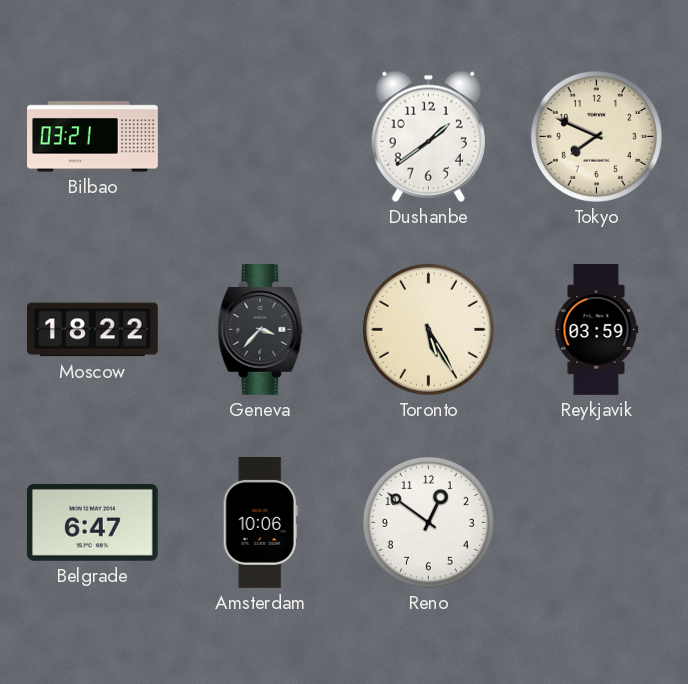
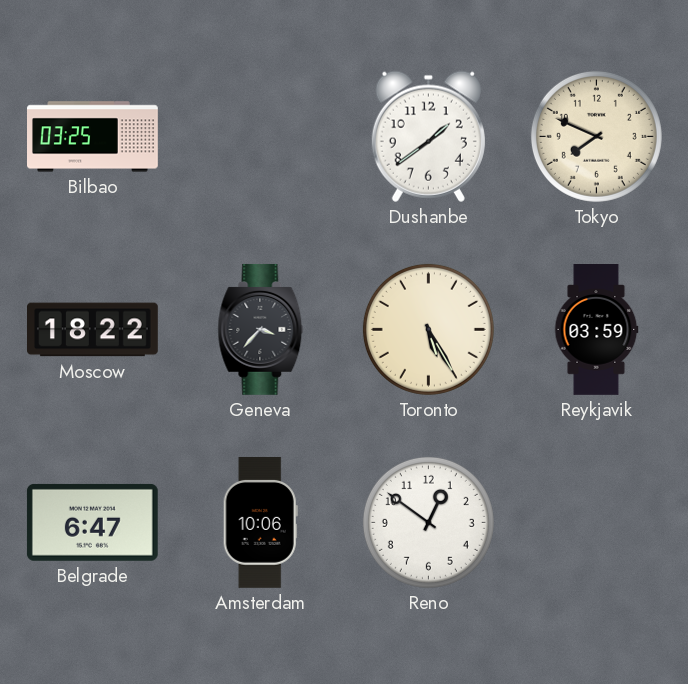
Bilbao: 03:21 -> 03:25
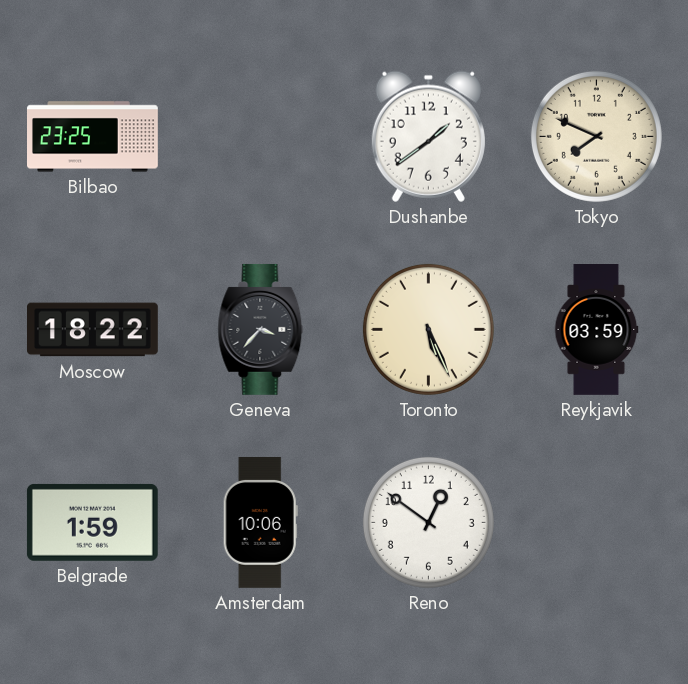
Bilbao: 03:25 -> 23:25
Toronto: 5:25 -> 5:26
Belgrade: 6:47 -> 1:59
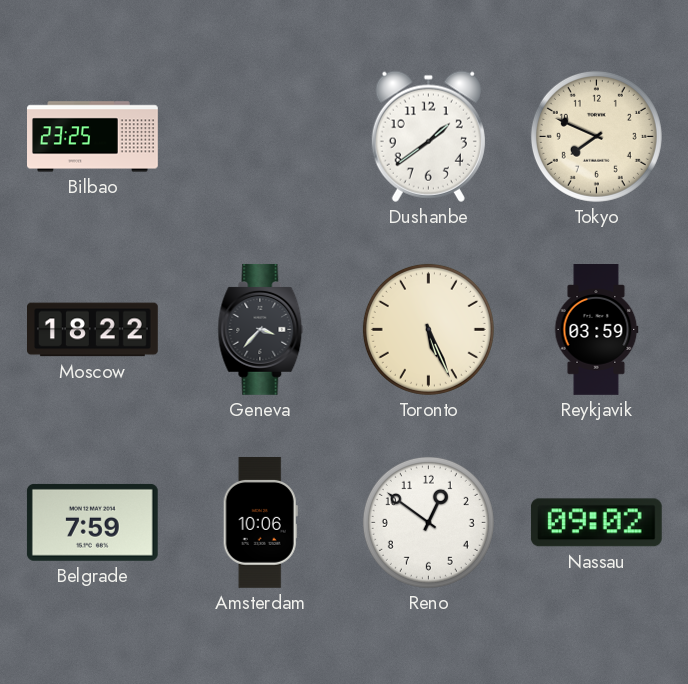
Belgrade: 1:59 -> 7:59
Nassau: none -> 09:02
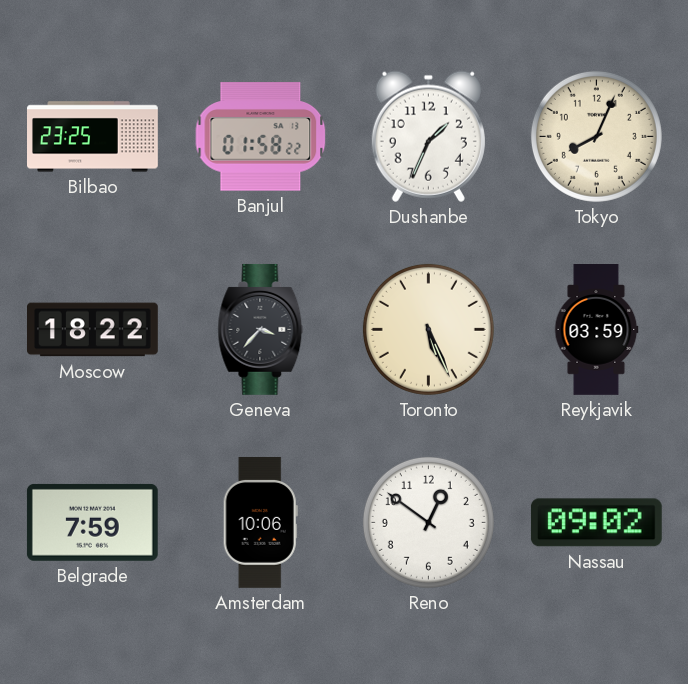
Banjul: none -> 01:58
Dushanbe: 1:39 -> 1:34
Tokyo: 7:49 -> 8:04
